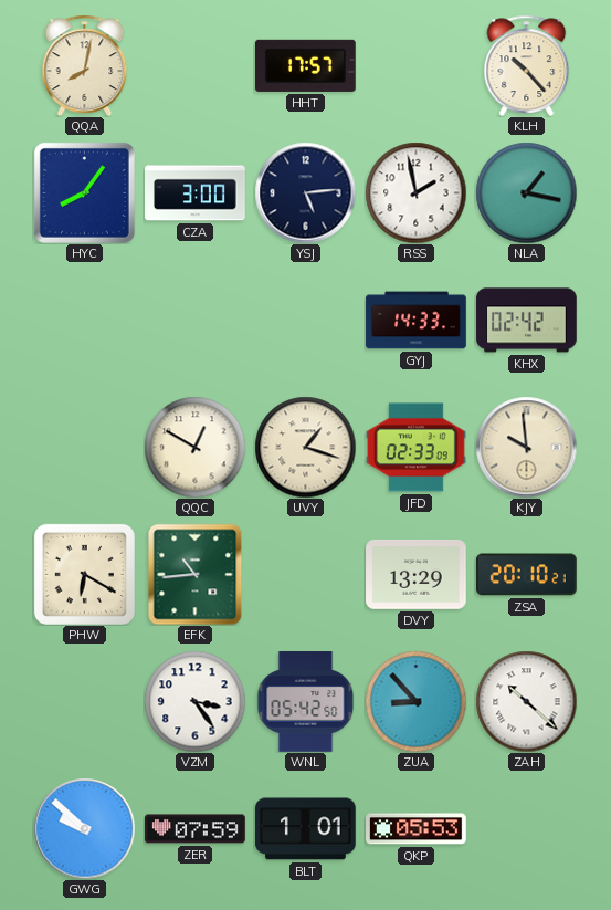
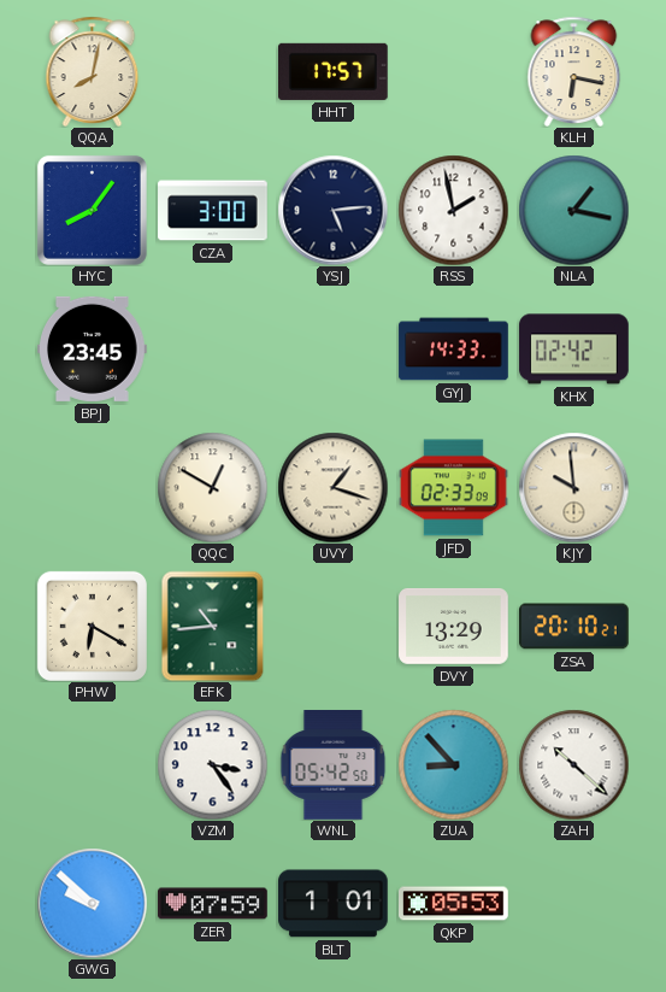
KLH: 10:23 -> 6:17
BPJ: none -> 23:45
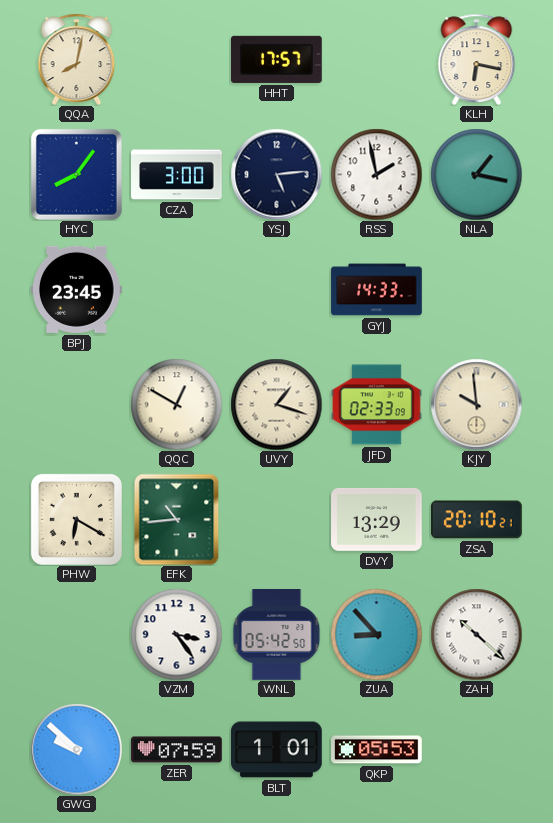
KHX: 02:42 -> none
